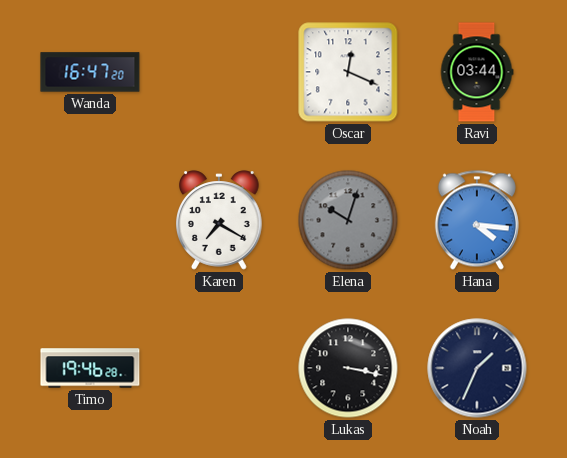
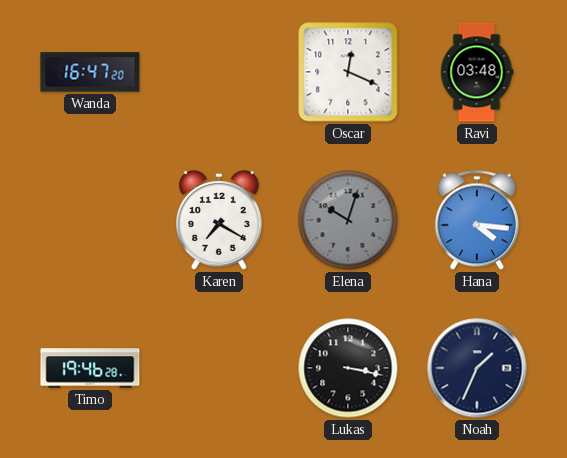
Ravi: 03:44 -> 03:48
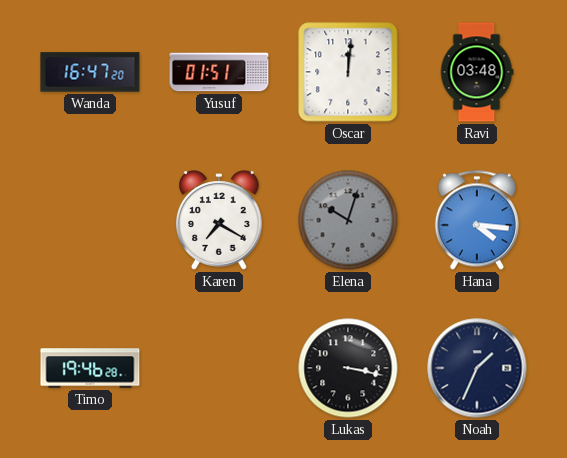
Yusuf: none -> 01:51
Oscar: 12:19 -> 12:01
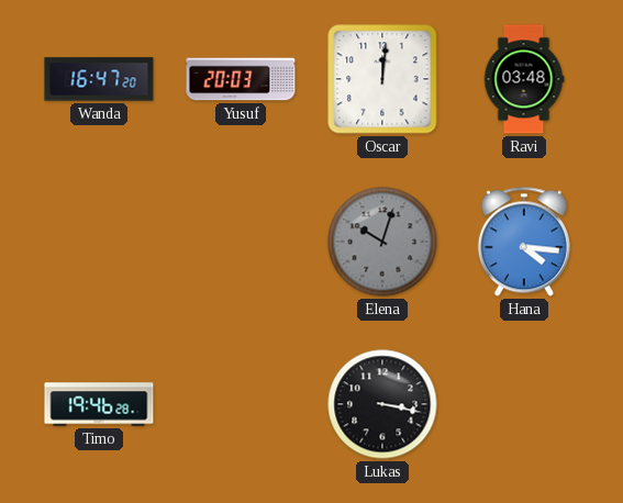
Yusuf: 01:51 -> 20:03
Karen: 7:20 -> none
Noah: 1:34 -> none
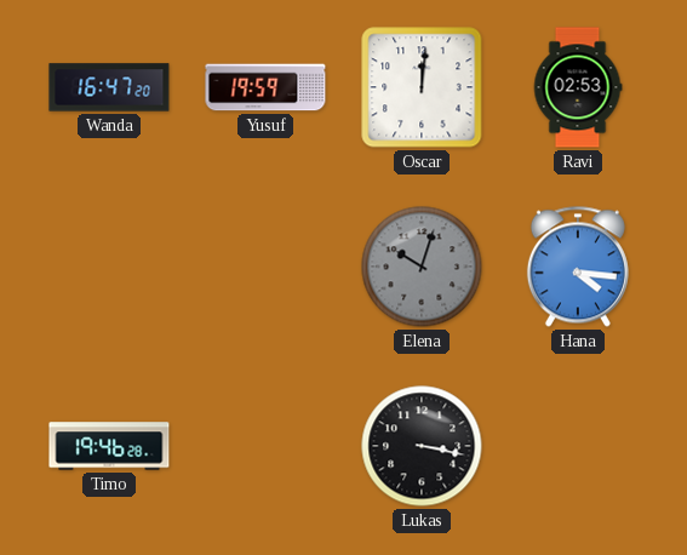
Yusuf: 20:03 -> 19:59
Ravi: 03:48 -> 02:53
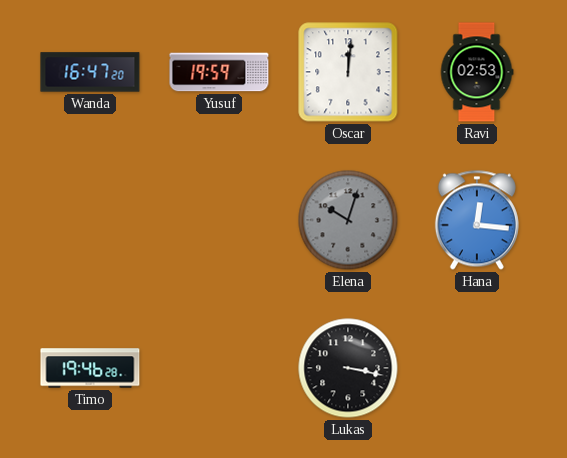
Hana: 4:16 -> 12:16
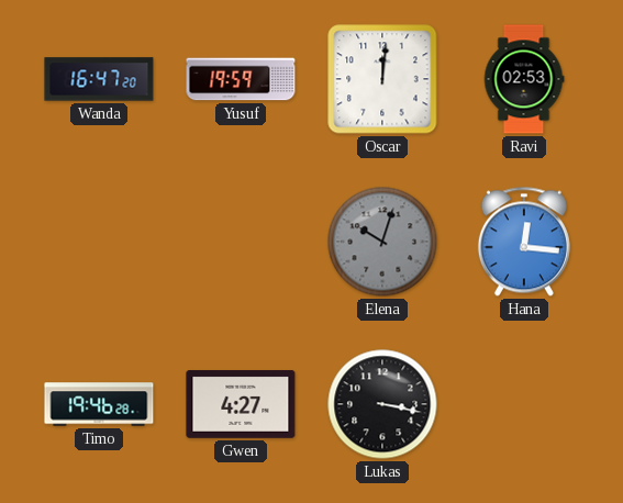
Gwen: none -> 4:27
